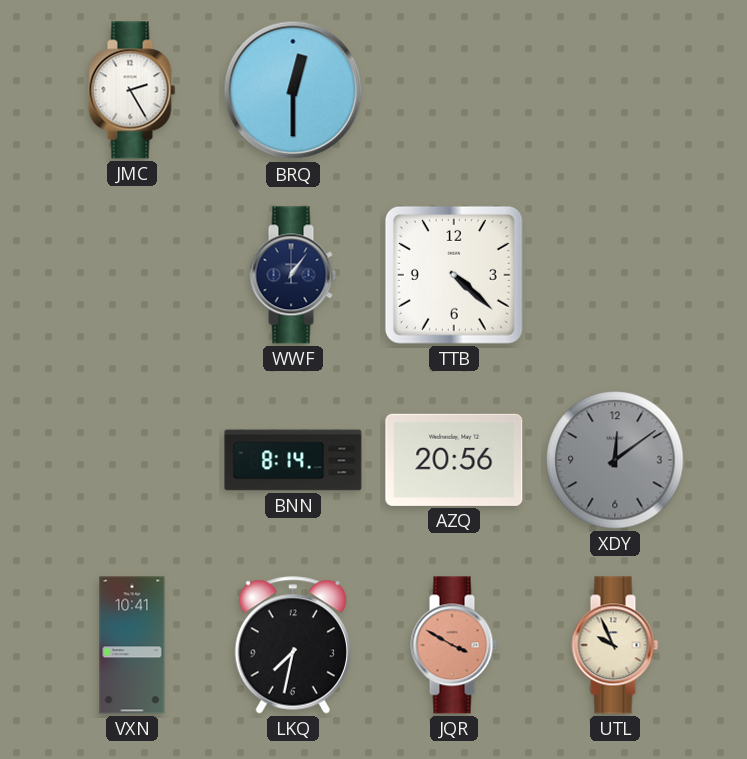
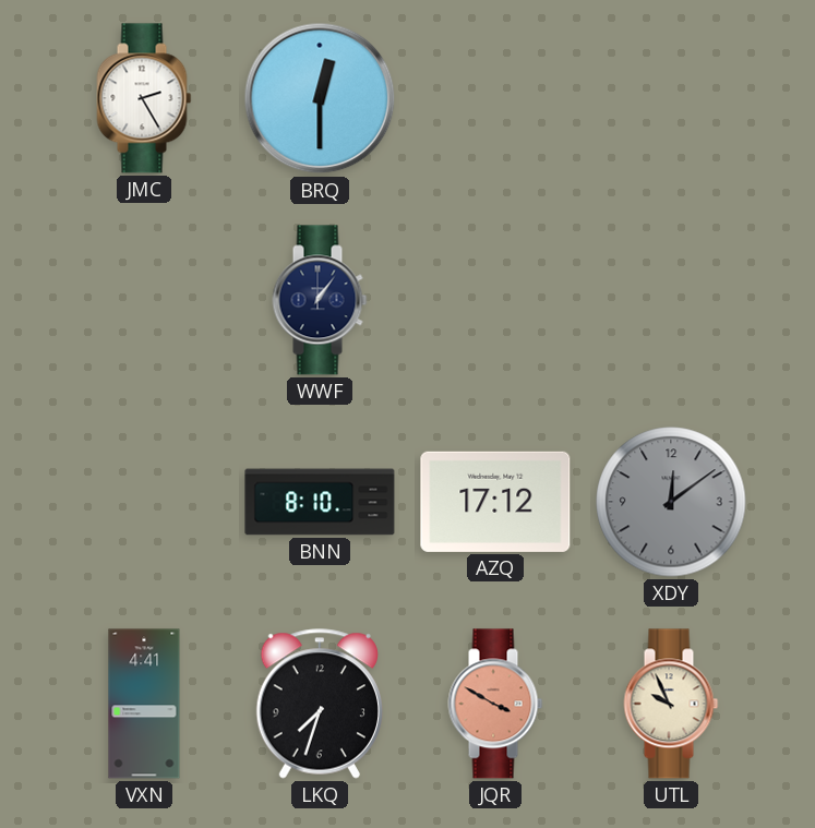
TTB: 4:22 -> none
BNN: 8:14 -> 8:10
AZQ: 20:56 -> 17:12
VXN: 10:41 -> 4:41
LKQ: 7:32 -> 7:33
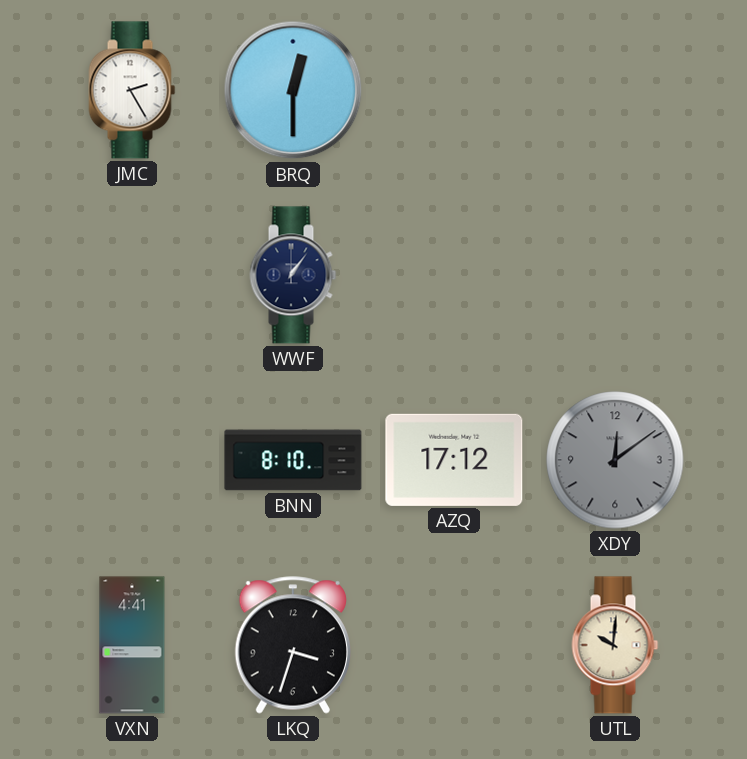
LKQ: 7:33 -> 3:33
JQR: 3:50 -> none
UTL: 9:56 -> 10:01
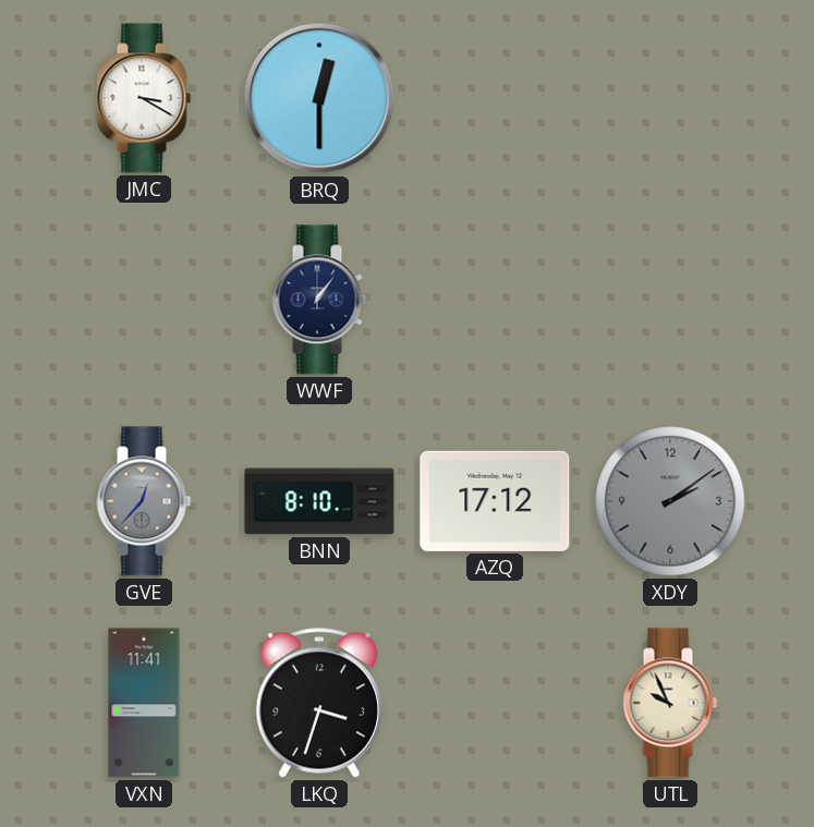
JMC: 2:25 -> 3:20
GVE: none -> 12:37
XDY: 12:09 -> 2:09
VXN: 4:41 -> 11:41
UTL: 10:01 -> 9:56
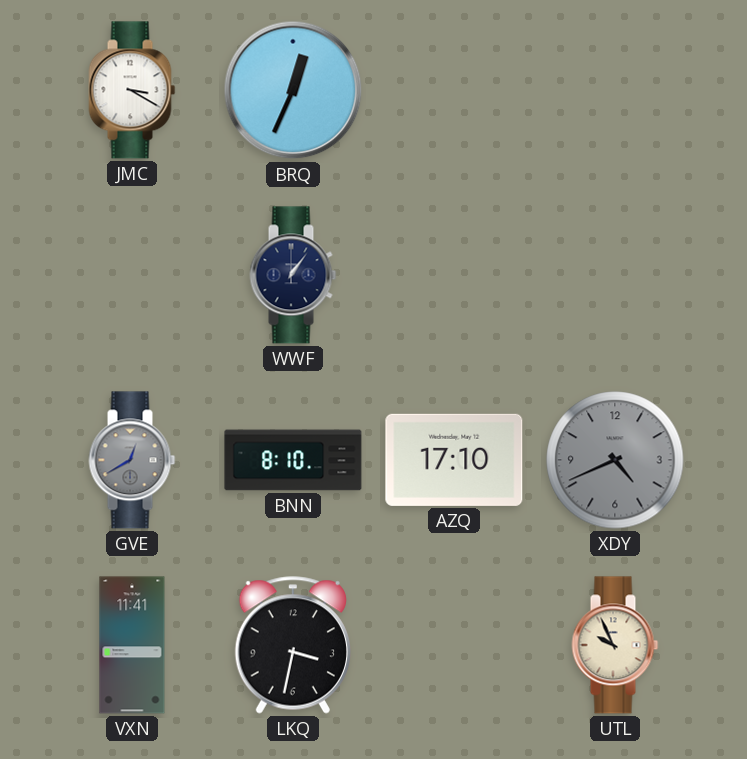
BRQ: 12:30 -> 12:34
GVE: 12:37 -> 12:40
AZQ: 17:12 -> 17:10
XDY: 2:09 -> 4:41
LKQ: 3:33 -> 3:32
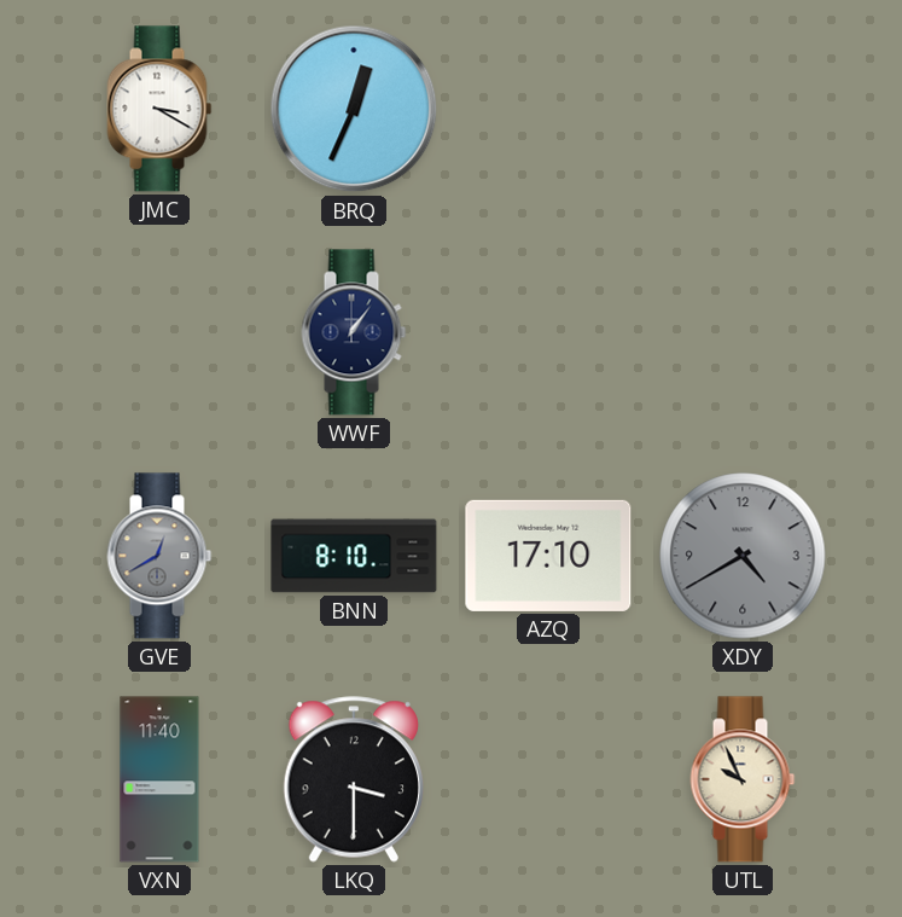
XDY: 4:41 -> 4:40
VXN: 11:41 -> 11:40
LKQ: 3:32 -> 3:30
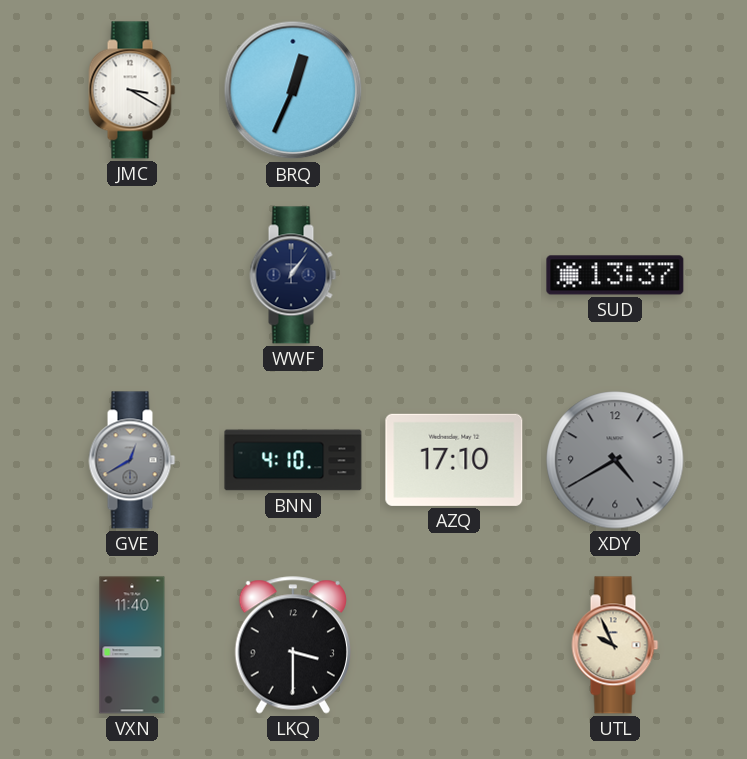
SUD: none -> 13:37
BNN: 8:10 -> 4:10
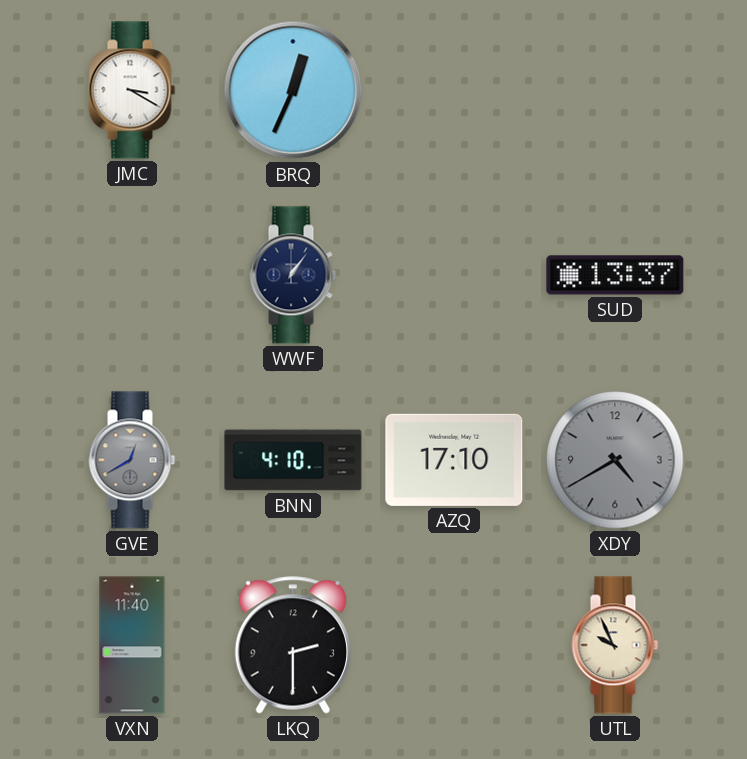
LKQ: 3:30 -> 2:30
